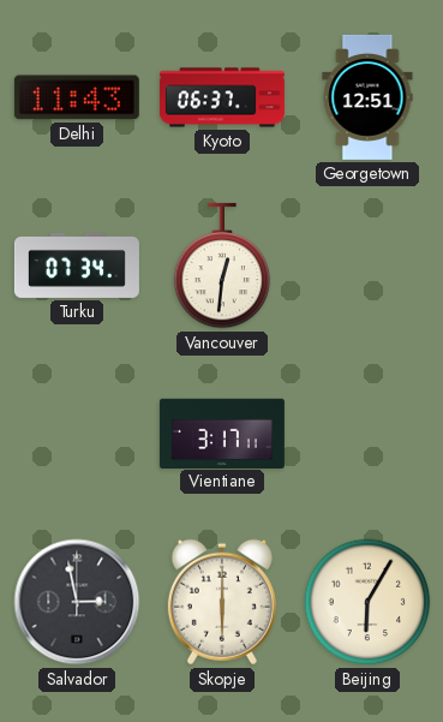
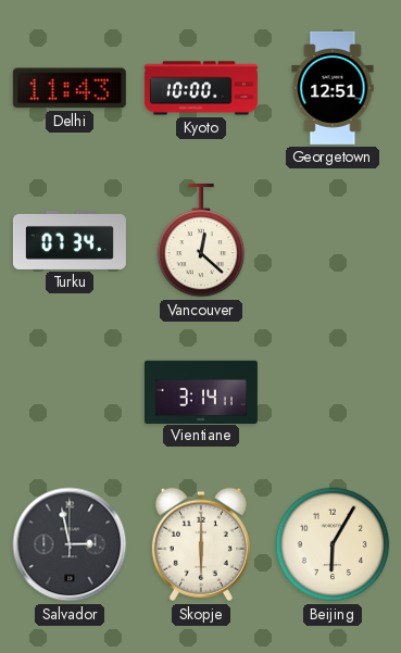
Kyoto: 06:37 -> 10:00
Vancouver: 12:31 -> 12:22
Vientiane: 3:17 -> 3:14
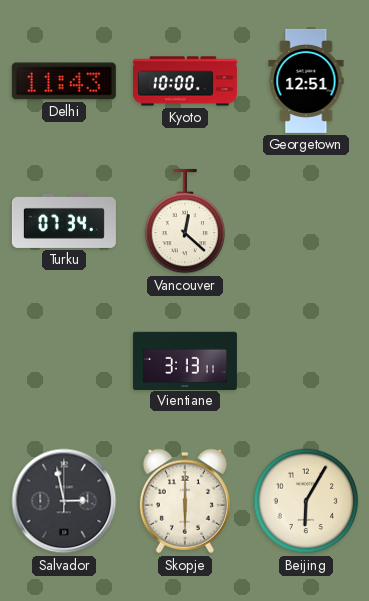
Vientiane: 3:14 -> 3:13
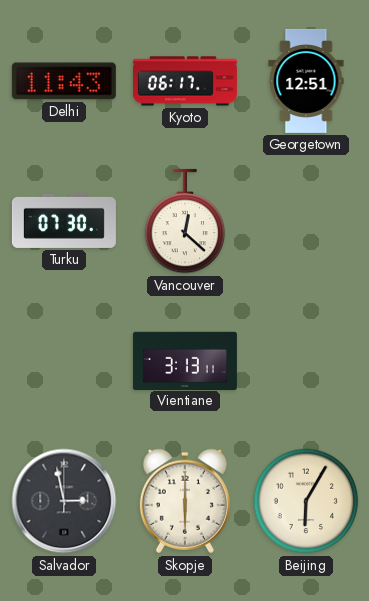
Kyoto: 10:00 -> 06:17
Turku: 07:34 -> 07:30
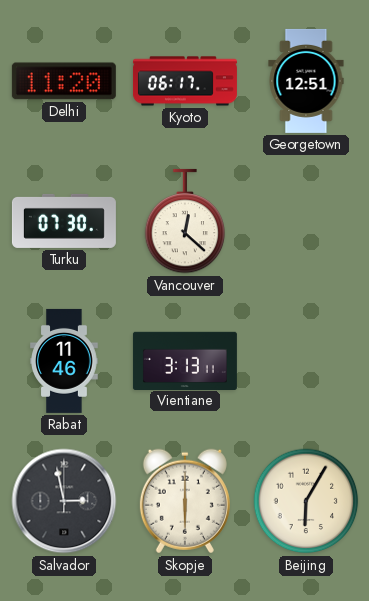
Delhi: 11:43 -> 11:20
Rabat: none -> 11:46
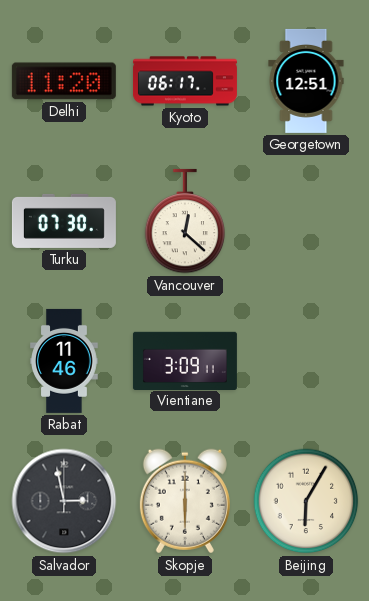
Vientiane: 3:13 -> 3:09
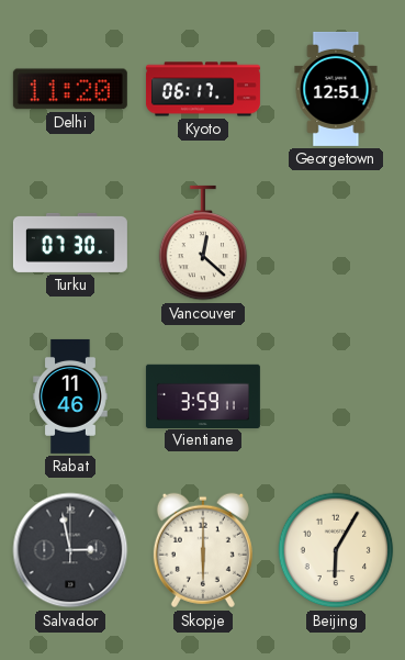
Vientiane: 3:09 -> 3:59
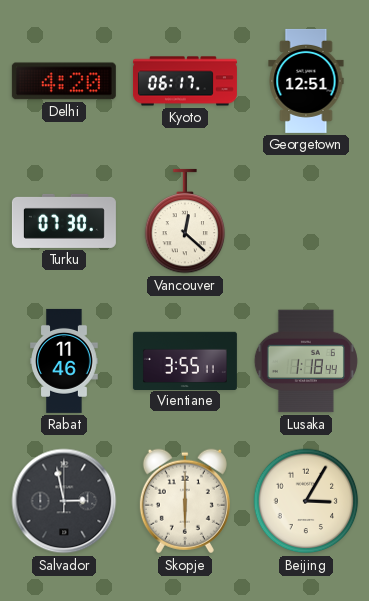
Delhi: 11:20 -> 4:20
Vientiane: 3:59 -> 3:55
Lusaka: none -> 1:18
Beijing: 6:05 -> 3:05
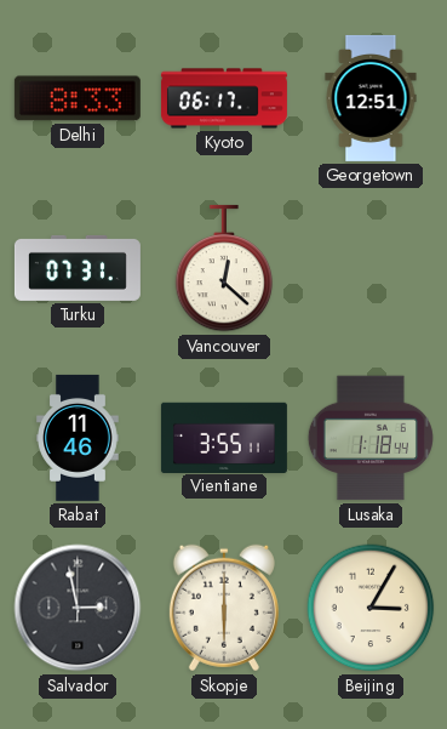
Delhi: 4:20 -> 8:33
Turku: 07:30 -> 07:31
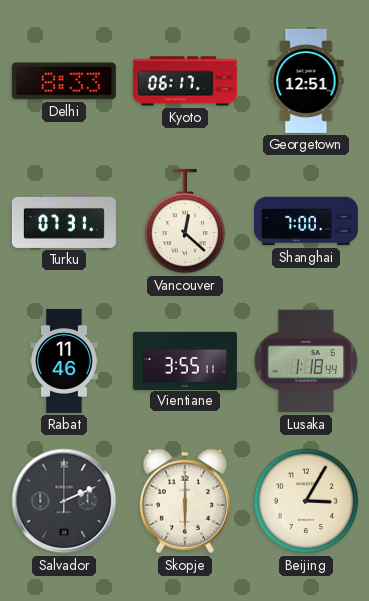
Shanghai: none -> 7:00
Salvador: 2:58 -> 2:11
